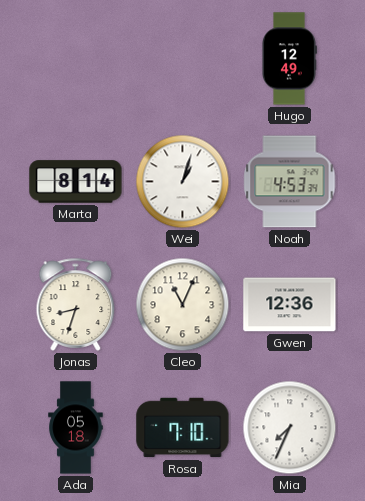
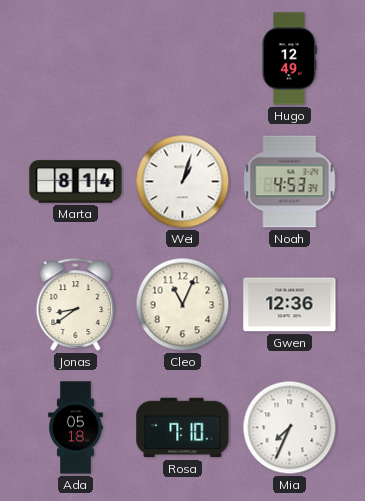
Jonas: 8:33 -> 8:39
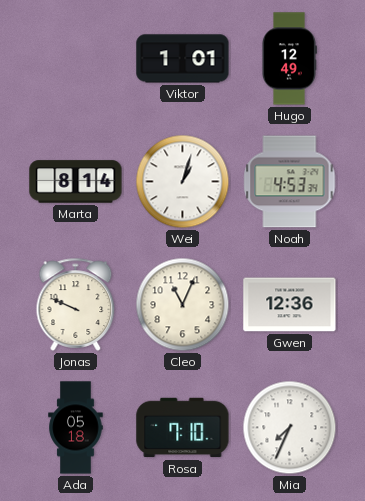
Viktor: none -> 1:01
Jonas: 8:39 -> 9:49
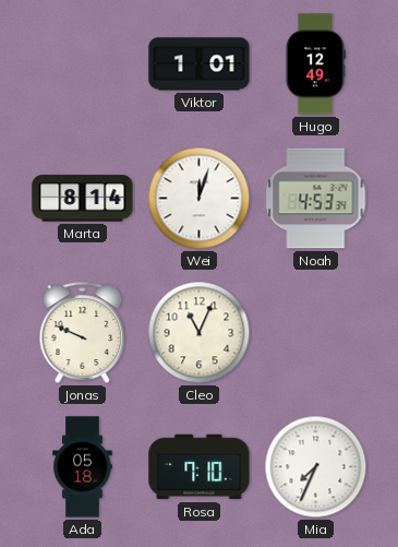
Wei: 1:03 -> 12:03
Gwen: 12:36 -> none
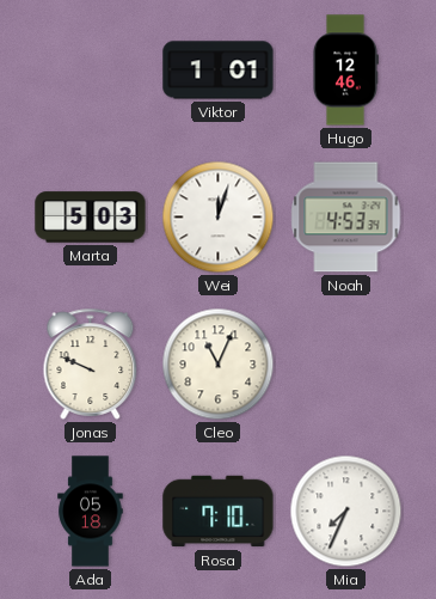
Hugo: 12:49 -> 12:46
Marta: 8:14 -> 5:03
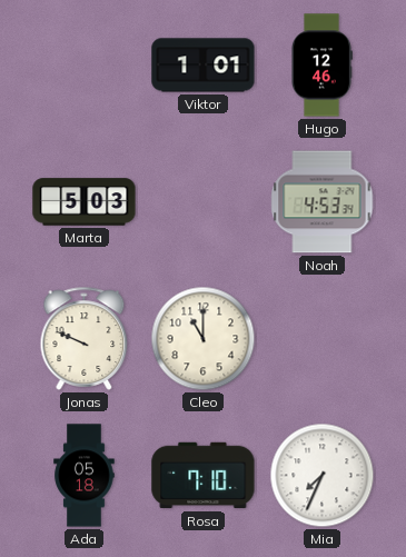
Wei: 12:03 -> none
Cleo: 11:04 -> 11:00
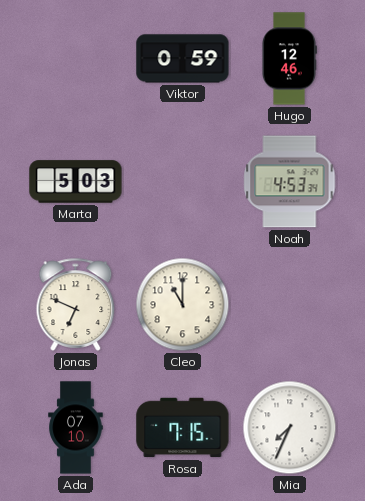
Viktor: 1:01 -> 0:59
Jonas: 9:49 -> 6:49
Ada: 05:18 -> 07:10
Rosa: 7:10 -> 7:15
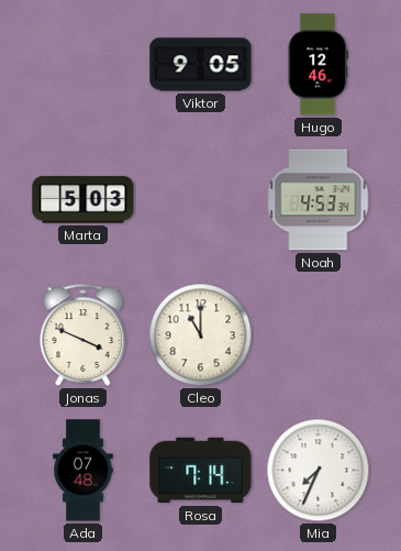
Viktor: 0:59 -> 9:05
Jonas: 6:49 -> 3:49
Ada: 07:10 -> 07:48
Rosa: 7:15 -> 7:14
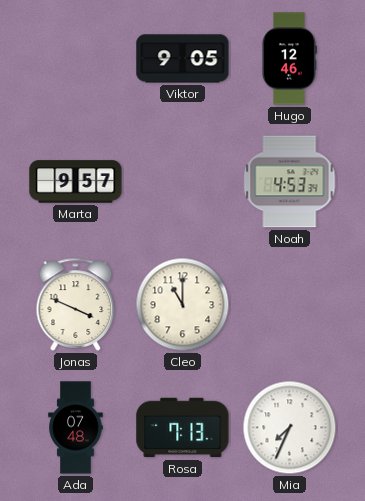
Marta: 5:03 -> 9:57
Rosa: 7:14 -> 7:13
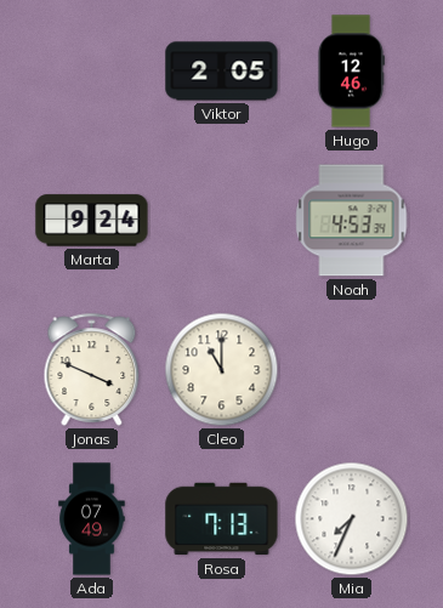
Viktor: 9:05 -> 2:05
Marta: 9:57 -> 9:24
Ada: 07:48 -> 07:49
